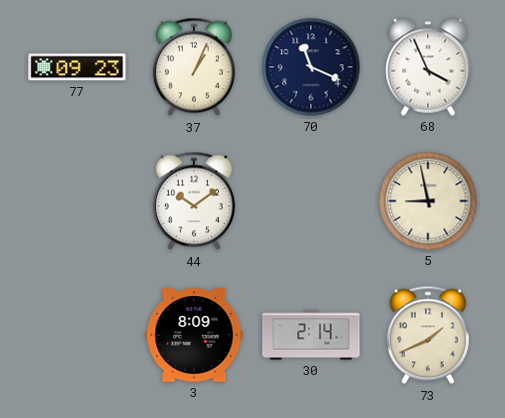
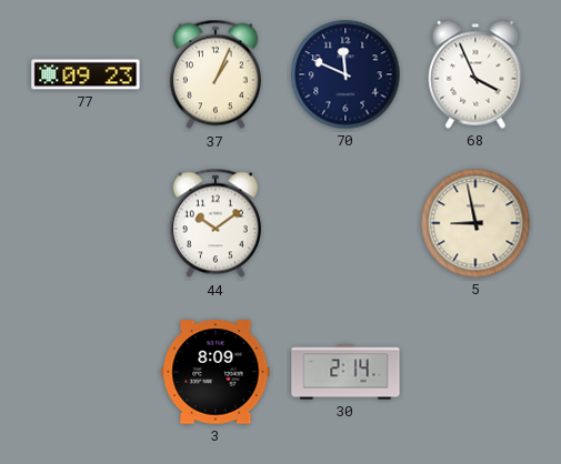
70: 11:19 -> 11:49
73: 1:41 -> none
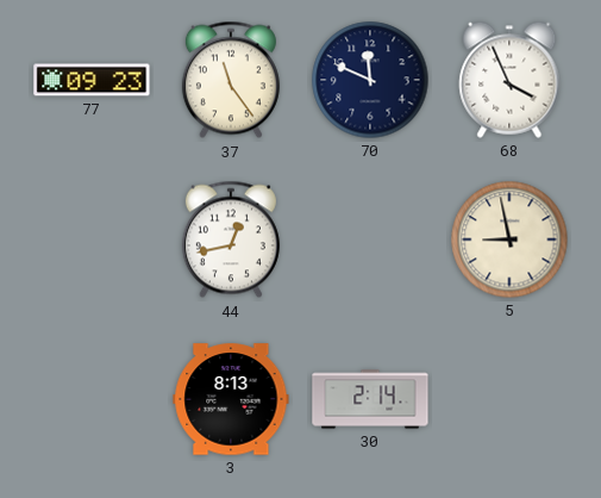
37: 1:04 -> 11:24
44: 10:09 -> 12:43
3: 8:09 -> 8:13
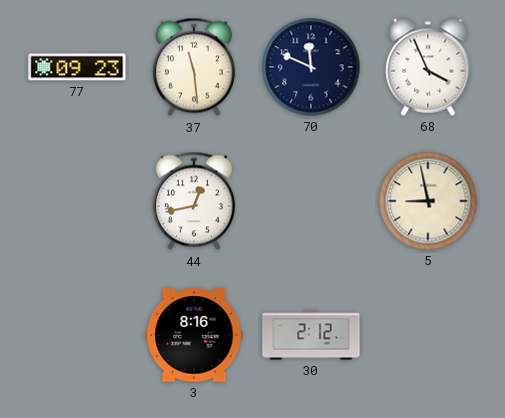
37: 11:24 -> 11:29
3: 8:13 -> 8:16
30: 2:14 -> 2:12
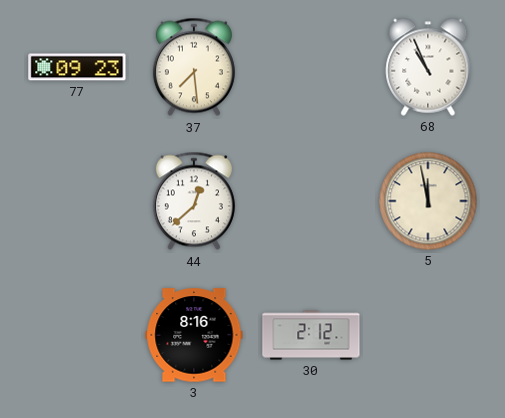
37: 11:29 -> 7:29
70: 11:49 -> none
68: 3:56 -> 10:56
44: 12:43 -> 12:38
5: 8:58 -> 11:58
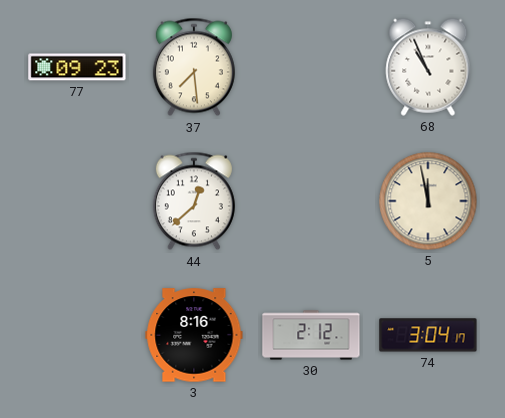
74: none -> 3:04
